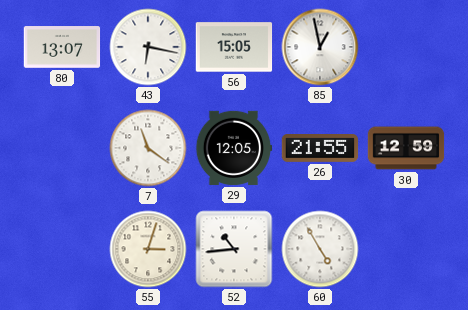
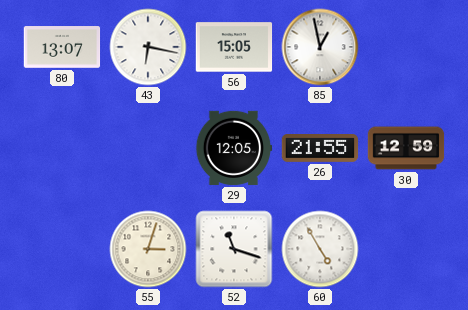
7: 11:21 -> none
52: 10:44 -> 11:18
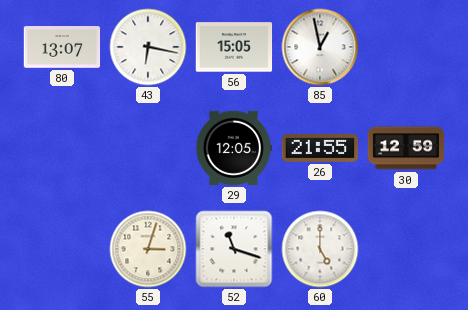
60: 4:55 -> 5:00
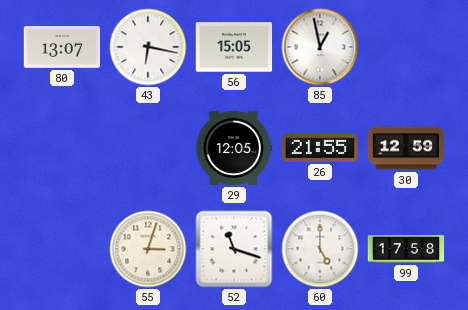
99: none -> 17:58
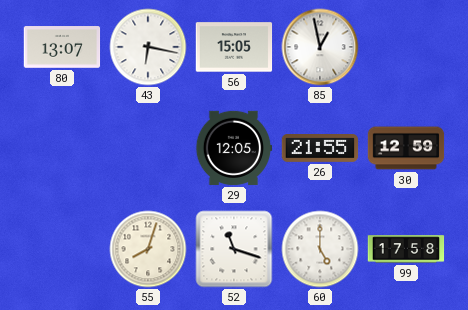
55: 3:03 -> 8:03
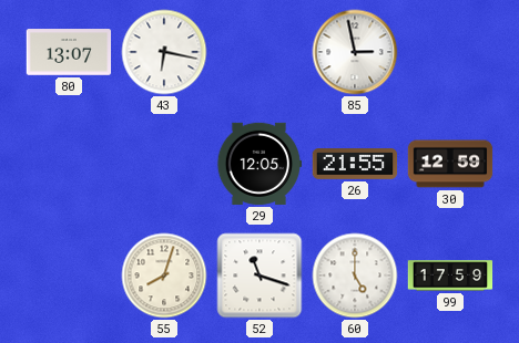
56: 15:05 -> none
85: 12:58 -> 2:58
99: 17:58 -> 17:59
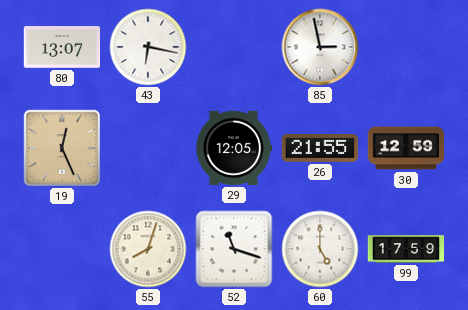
19: none -> 12:26
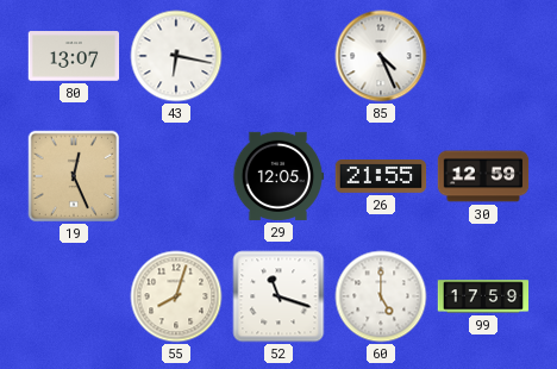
85: 2:58 -> 4:26
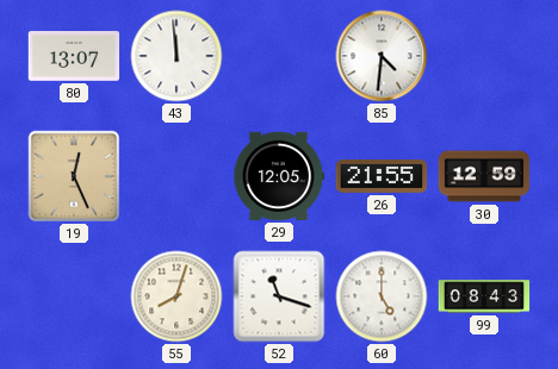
43: 6:17 -> 11:59
85: 4:26 -> 4:31
99: 17:59 -> 08:43
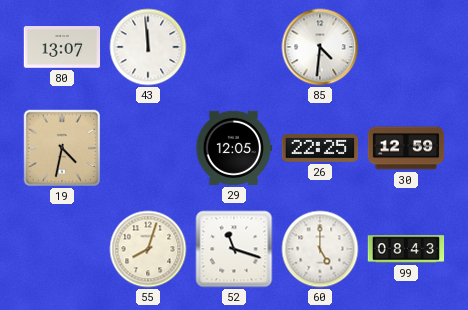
19: 12:26 -> 4:32
26: 21:55 -> 22:25
